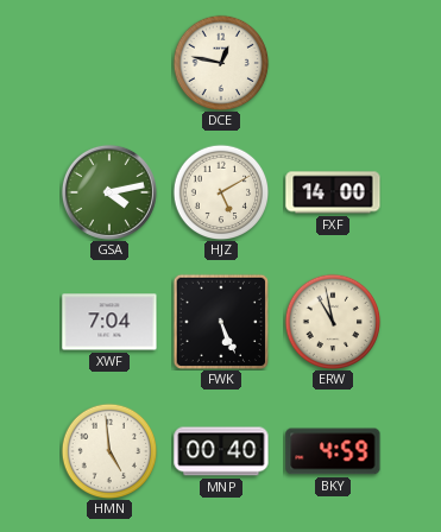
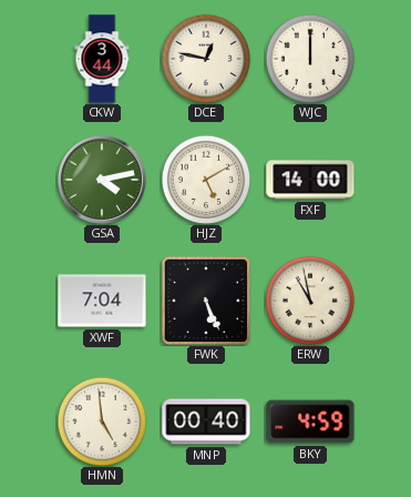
CKW: none -> 3:44
WJC: none -> 12:00
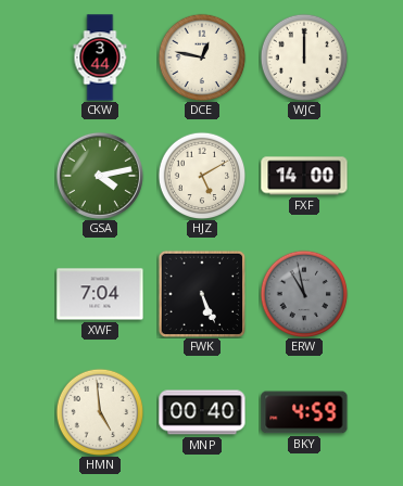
ERW dial: cream -> grey
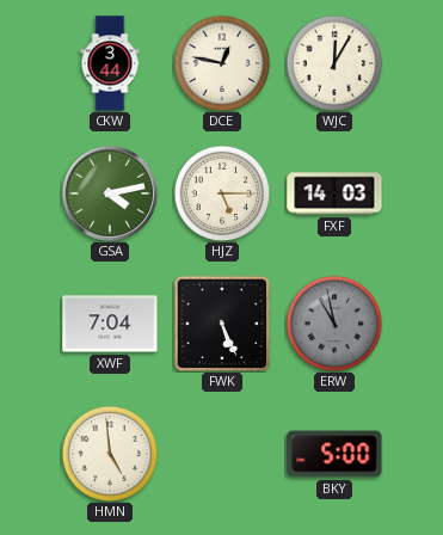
WJC: 12:00 -> 12:05
HJZ: 5:10 -> 5:15
FXF: 14:00 -> 14:03
MNP: 00:40 -> none
BKY: 4:59 -> 5:00
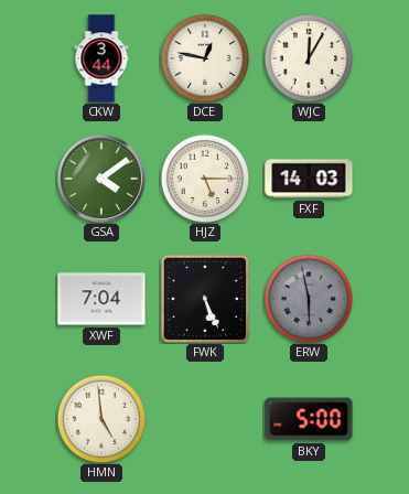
GSA: 4:13 -> 4:09
ERW: 10:58 -> 5:58
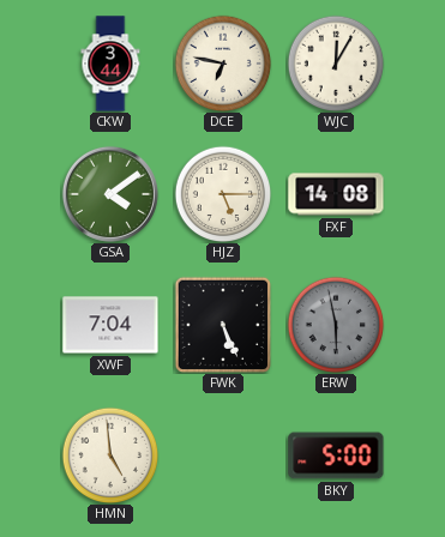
DCE: 12:47 -> 6:47
FXF: 14:03 -> 14:08
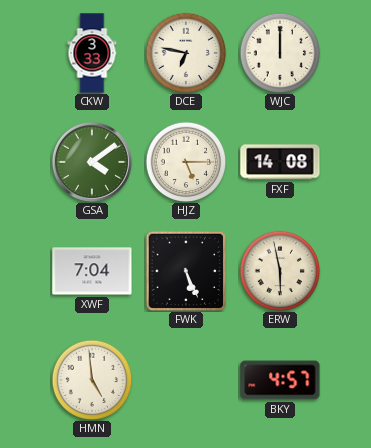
CKW: 3:44 -> 3:33
WJC: 12:05 -> 12:00
ERW dial: grey -> cream
BKY: 5:00 -> 4:57
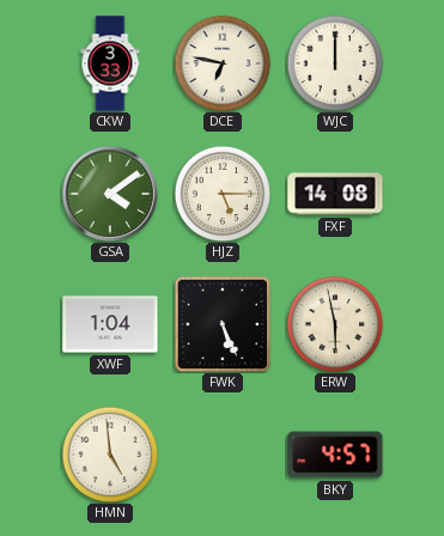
XWF: 7:04 -> 1:04
